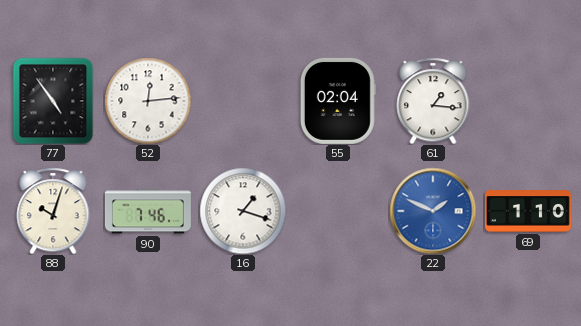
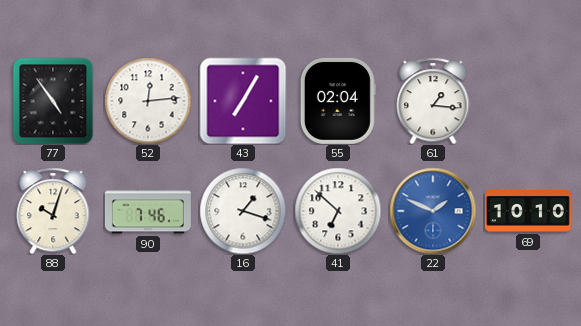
43: none -> 7:05
41: none -> 6:52
69: 1:10 -> 10:10
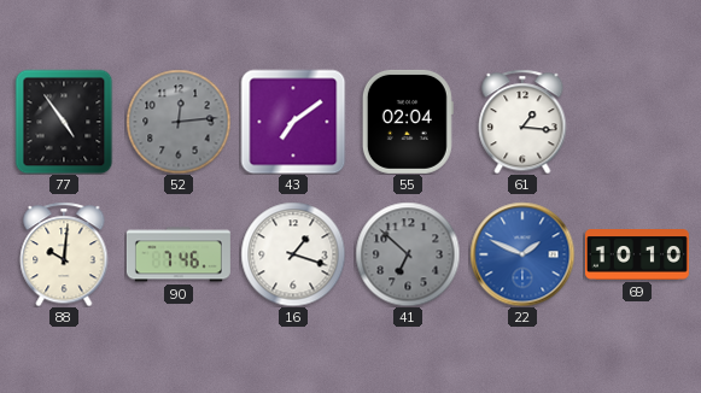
52 dial: white -> grey
43: 7:05 -> 7:09
88: 10:03 -> 10:01
41 dial: white -> grey
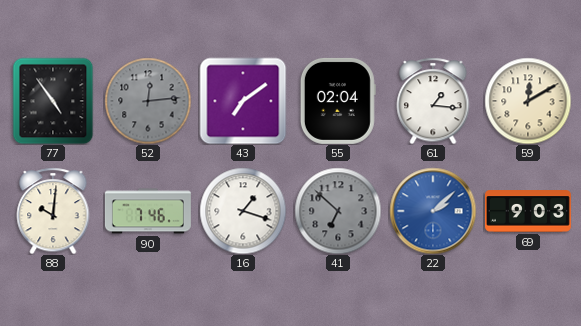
59: none -> 12:10
22: 1:49 -> 2:08
69: 10:10 -> 9:03
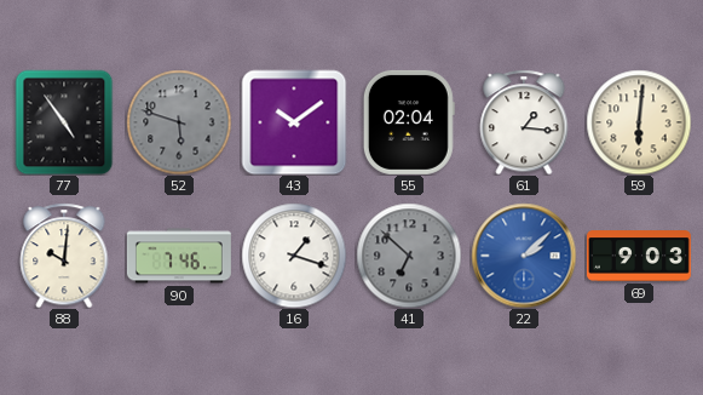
52: 12:14 -> 5:48
43: 7:09 -> 10:09
59: 12:10 -> 6:01
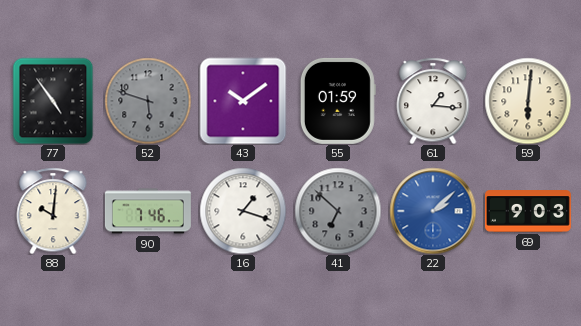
55: 02:04 -> 01:59
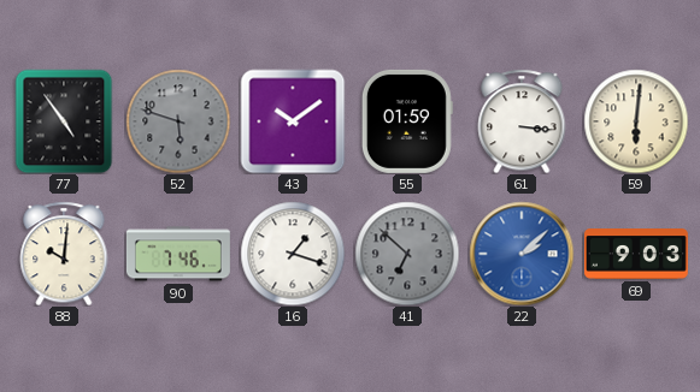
61: 1:16 -> 3:16
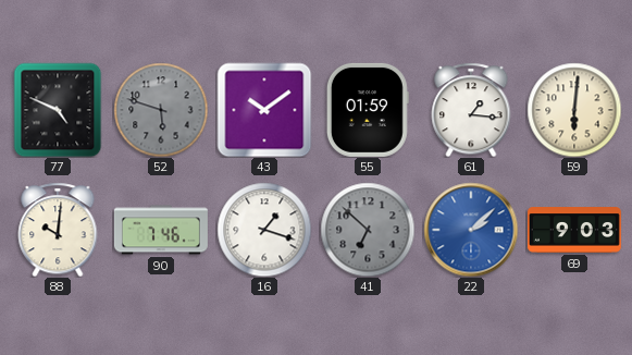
77: 4:54 -> 4:49
61: 3:16 -> 1:16
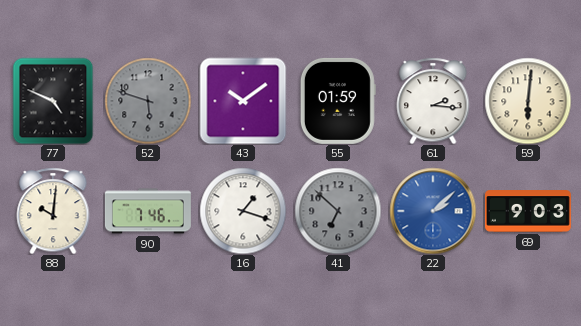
61: 1:16 -> 2:16
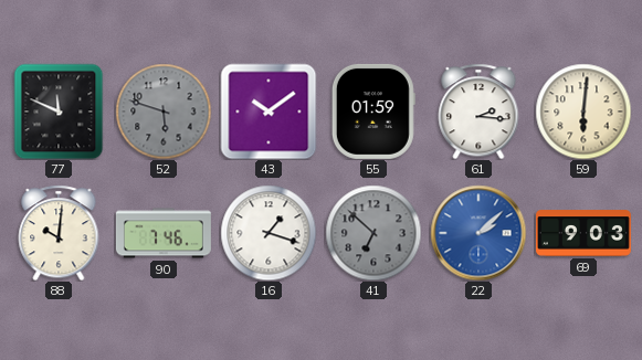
77: 4:49 -> 11:49
